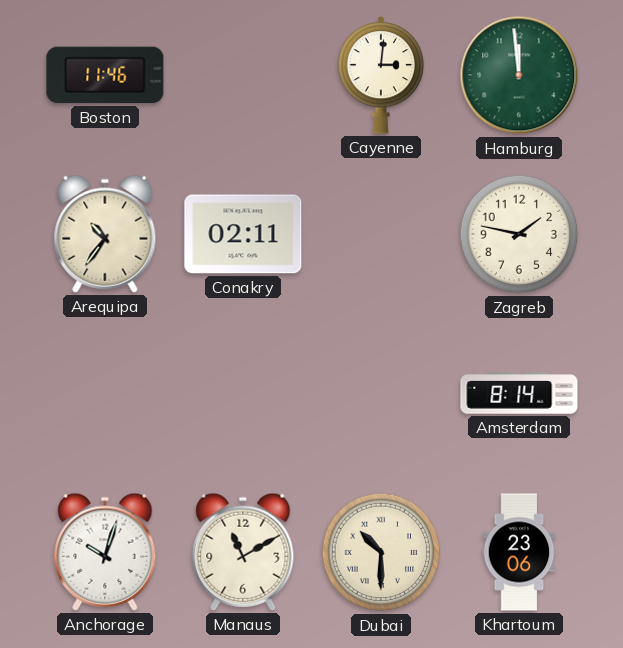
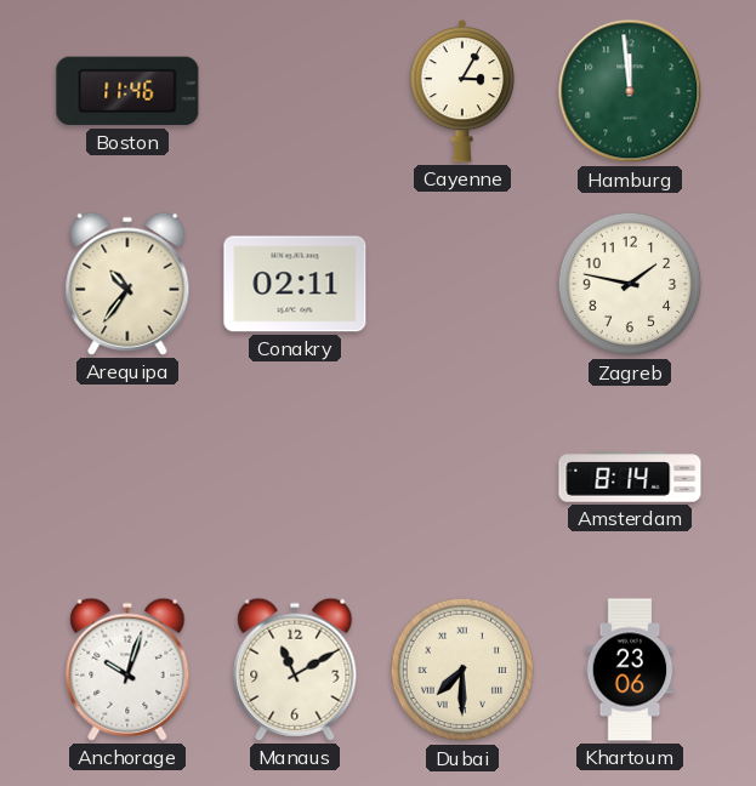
Cayenne: 3:01 -> 3:05
Dubai: 10:30 -> 7:30
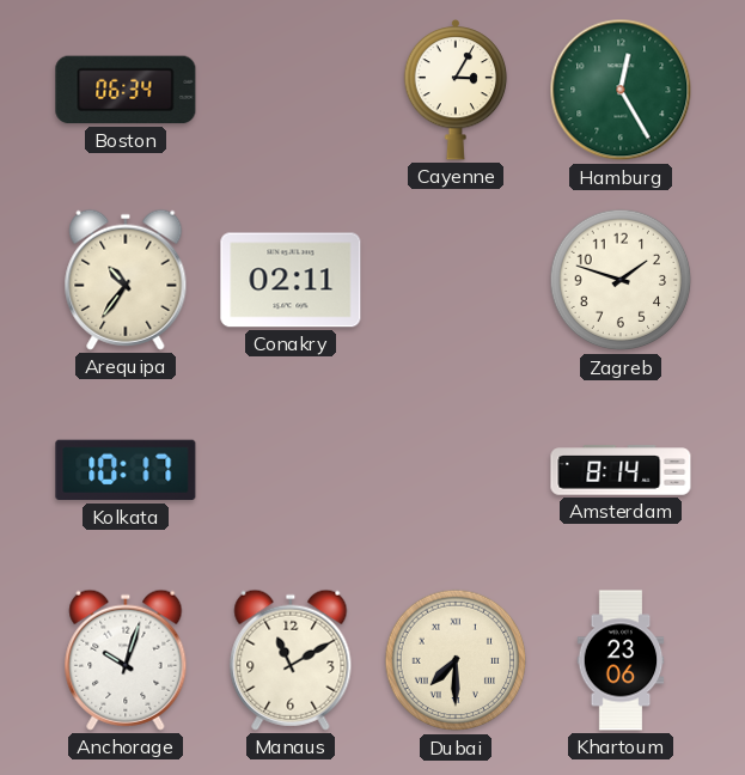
Boston: 11:46 -> 06:34
Hamburg: 11:59 -> 12:25
Zagreb: 1:47 -> 1:48
Kolkata: none -> 10:17
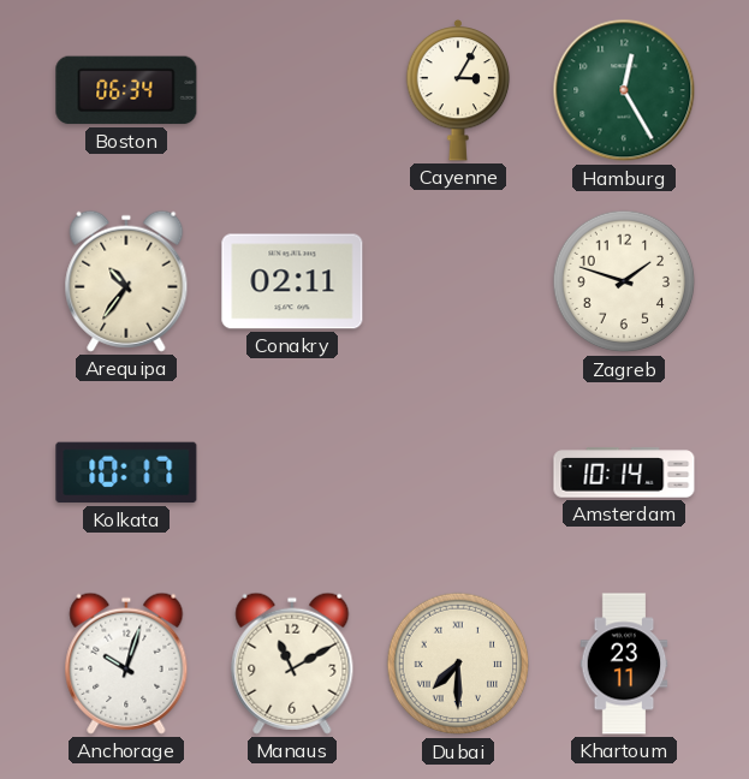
Amsterdam: 8:14 -> 10:14
Khartoum: 23:06 -> 23:11
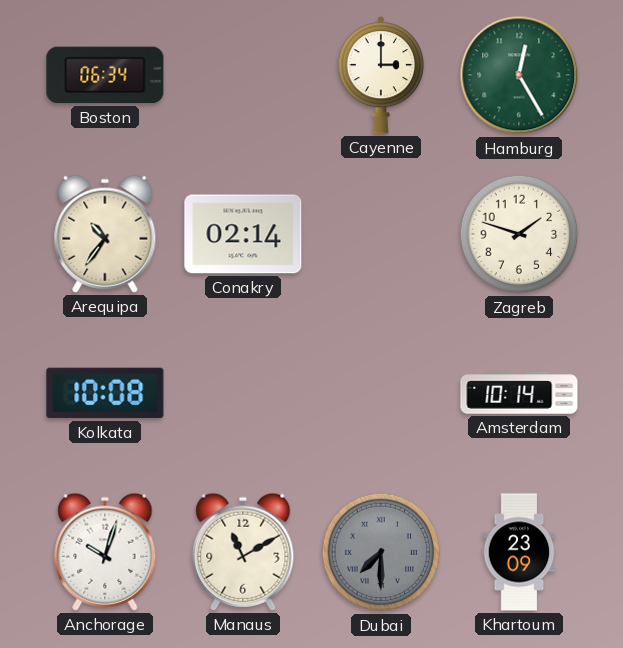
Cayenne: 3:05 -> 3:00
Conakry: 02:11 -> 02:14
Kolkata: 10:17 -> 10:08
Dubai dial: cream -> grey
Khartoum: 23:11 -> 23:09
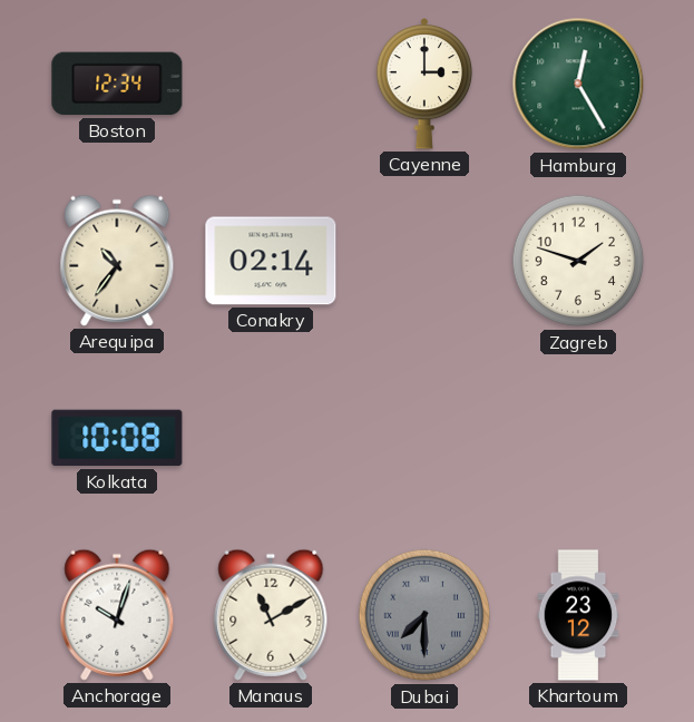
Boston: 06:34 -> 12:34
Amsterdam: 10:14 -> none
Khartoum: 23:09 -> 23:12
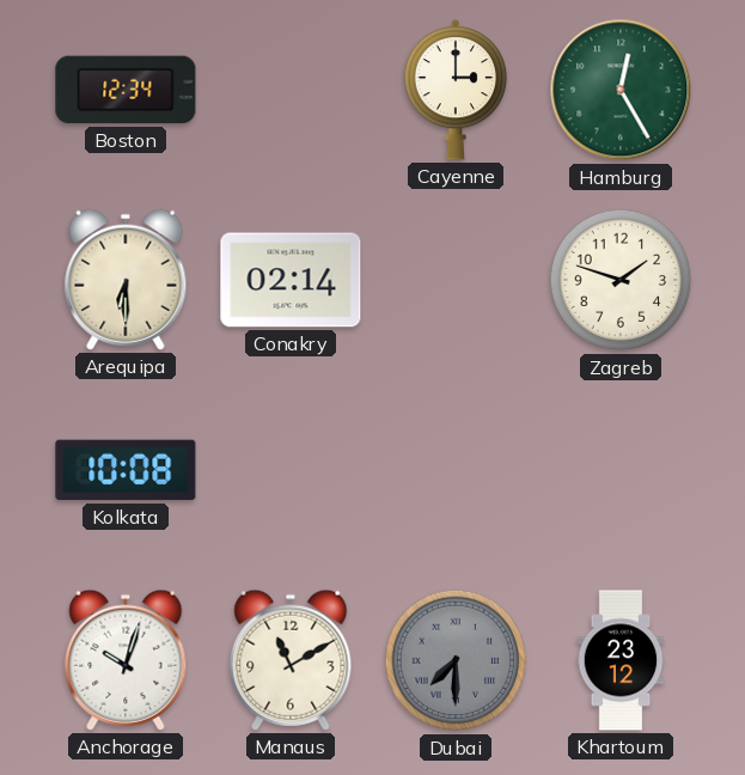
Arequipa: 10:36 -> 6:30
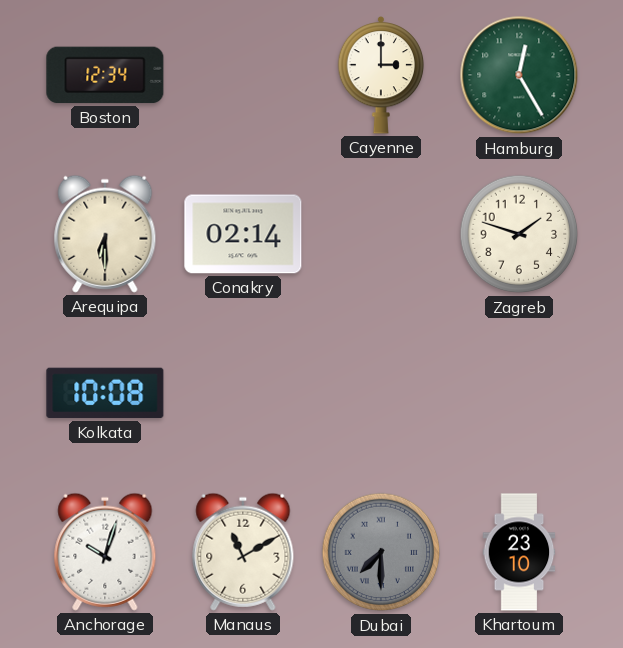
Khartoum: 23:12 -> 23:10
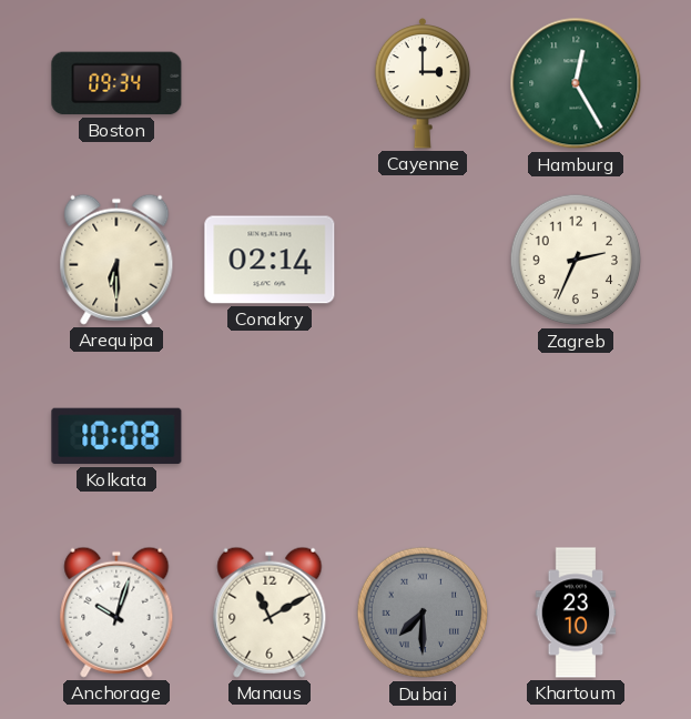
Boston: 12:34 -> 09:34
Zagreb: 1:48 -> 2:34
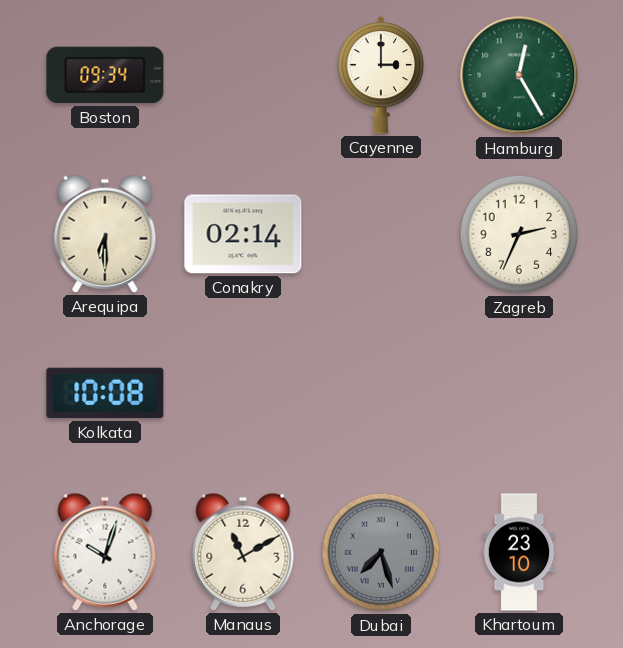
Dubai: 7:30 -> 7:27
